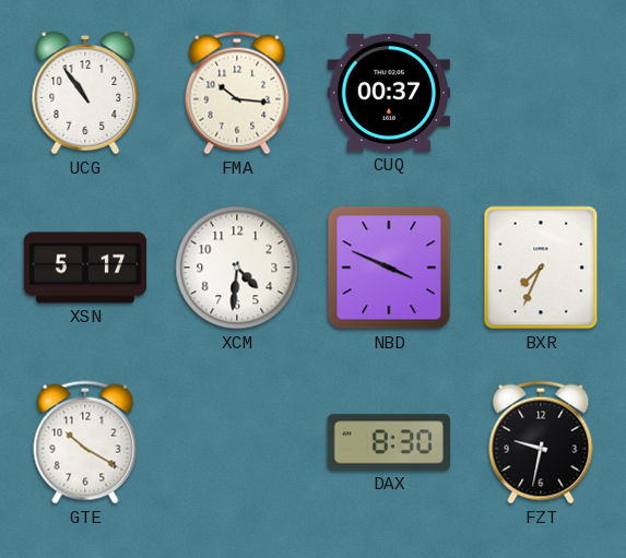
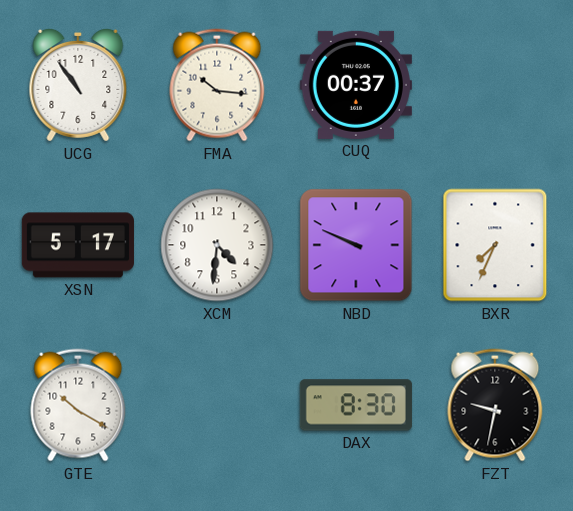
NBD: 3:49 -> 9:49
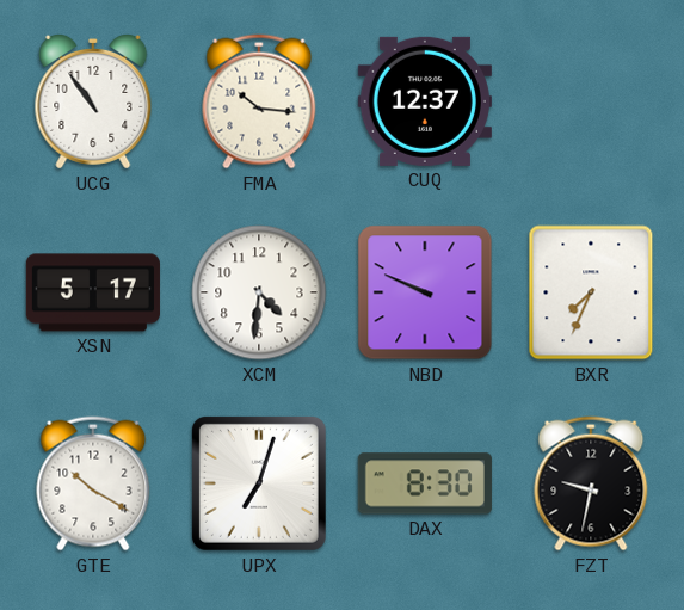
CUQ: 00:37 -> 12:37
UPX: none -> 7:03
